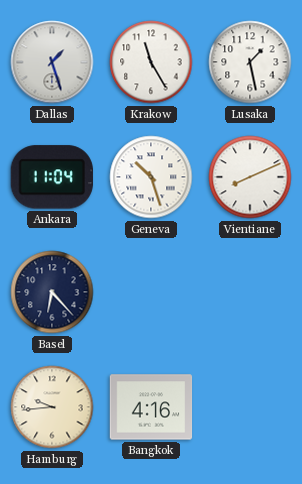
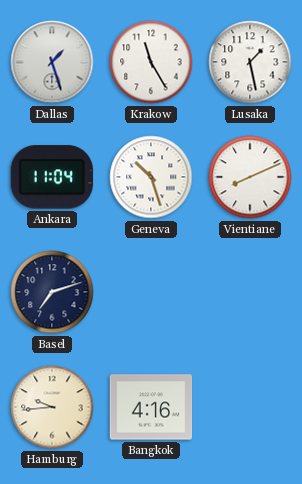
Basel: 6:23 -> 7:12
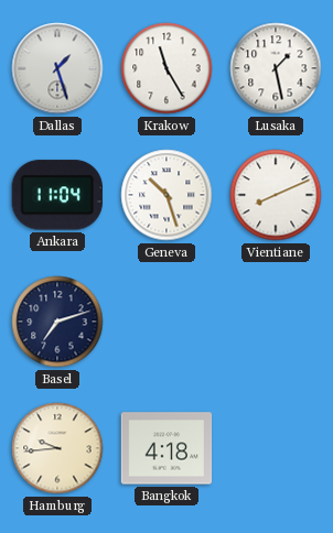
Bangkok: 4:16 -> 4:18
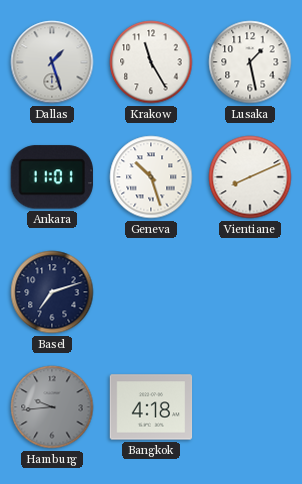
Ankara: 11:04 -> 11:01
Hamburg dial: cream -> grey
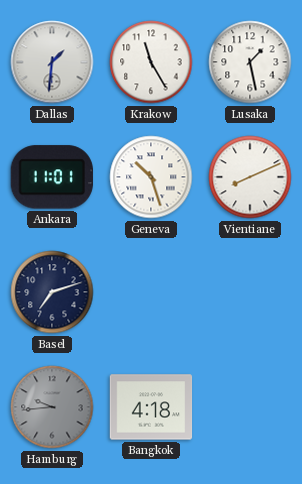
Dallas: 1:27 -> 1:31
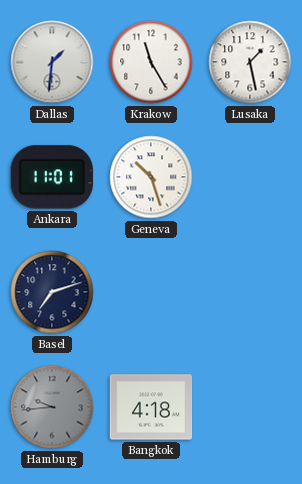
Vientiane: 8:11 -> none
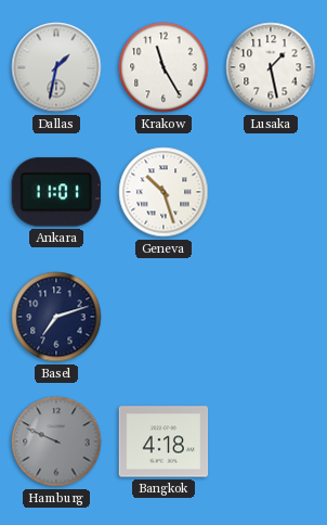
Dallas: 1:31 -> 1:32
Hamburg: 9:44 -> 9:49
